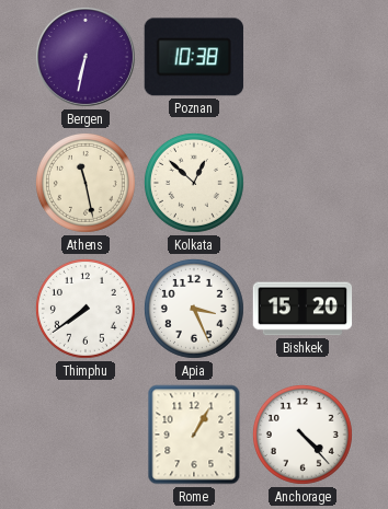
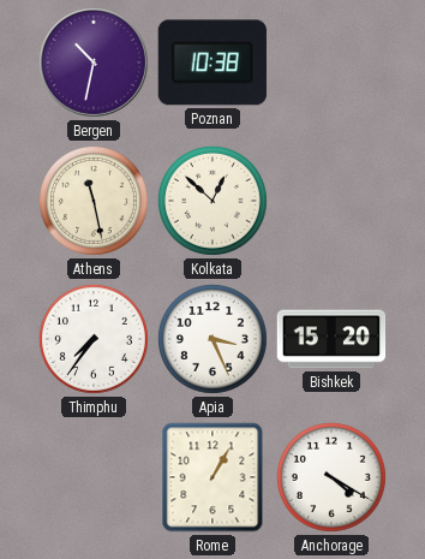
Bergen: 6:32 -> 10:32
Thimphu: 7:39 -> 7:36
Anchorage: 4:23 -> 4:20
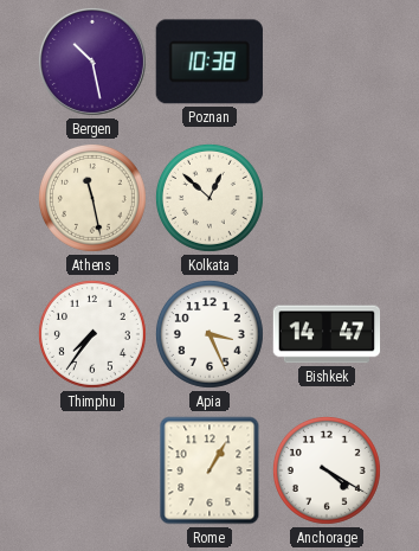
Bergen: 10:32 -> 10:28
Bishkek: 15:20 -> 14:47
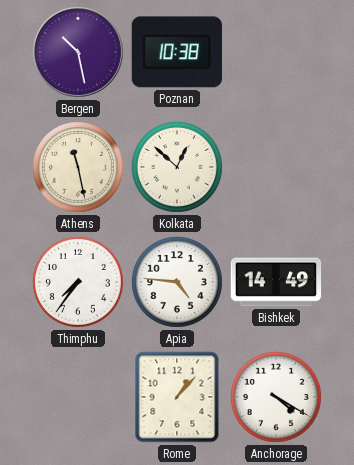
Apia: 3:26 -> 4:46
Bishkek: 14:47 -> 14:49
Rome: 1:05 -> 1:07
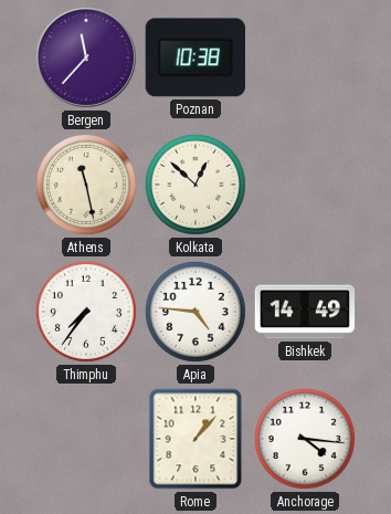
Bergen: 10:28 -> 11:37
Anchorage: 4:20 -> 4:16
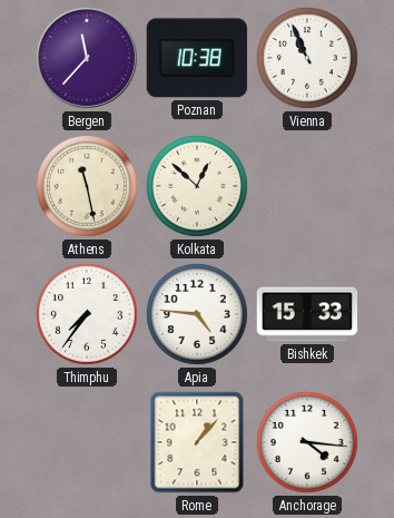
Vienna: none -> 10:56
Bishkek: 14:49 -> 15:33
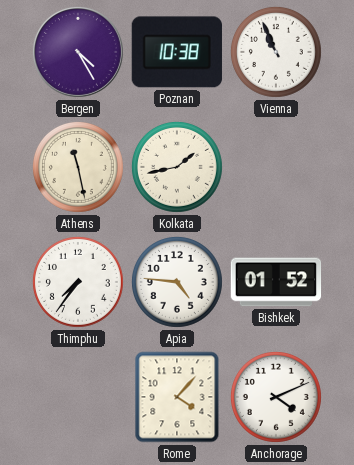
Bergen: 11:37 -> 4:25
Kolkata: 12:52 -> 1:43
Bishkek: 15:33 -> 01:52
Rome: 1:07 -> 4:07
Anchorage: 4:16 -> 4:11
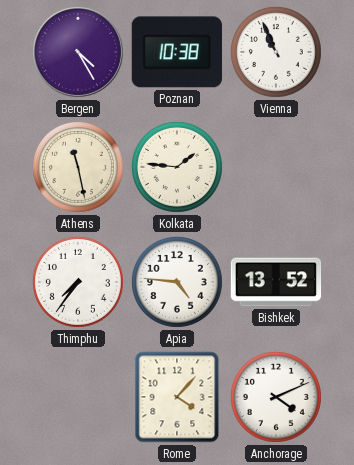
Kolkata: 1:43 -> 1:46
Bishkek: 01:52 -> 13:52
